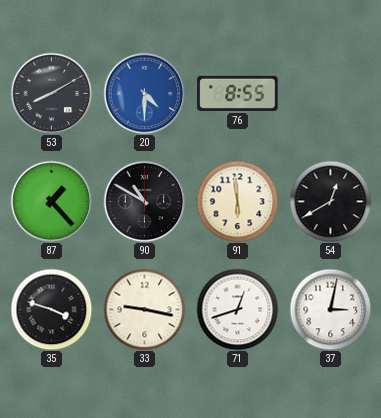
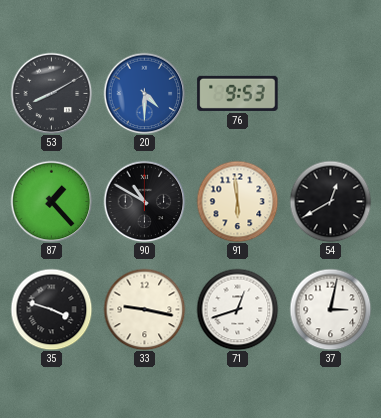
76: 8:55 -> 9:53
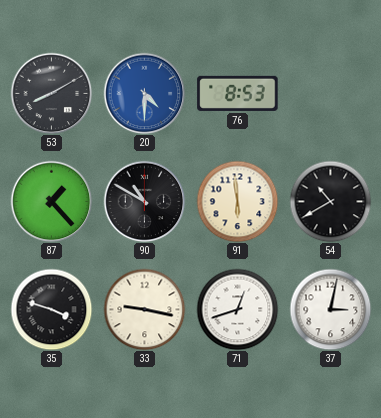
76: 9:53 -> 8:53
54: 12:40 -> 10:40
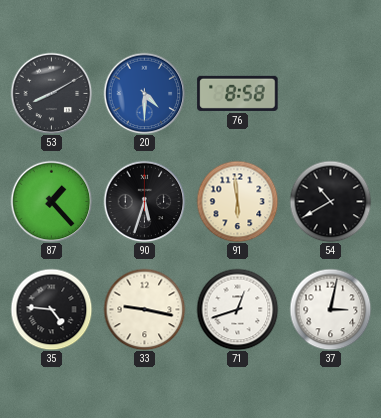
76: 8:53 -> 8:58
90: 10:50 -> 5:33
35: 3:48 -> 4:46
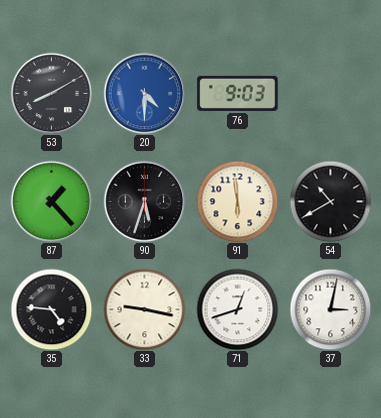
76: 8:58 -> 9:03
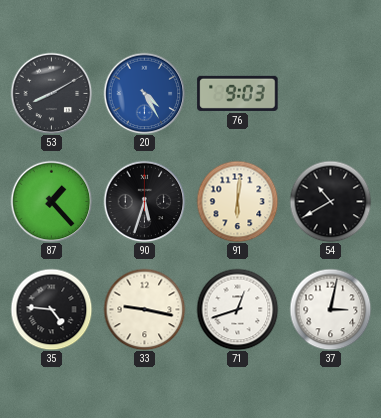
20: 4:30 -> 4:25
91: 5:59 -> 6:01
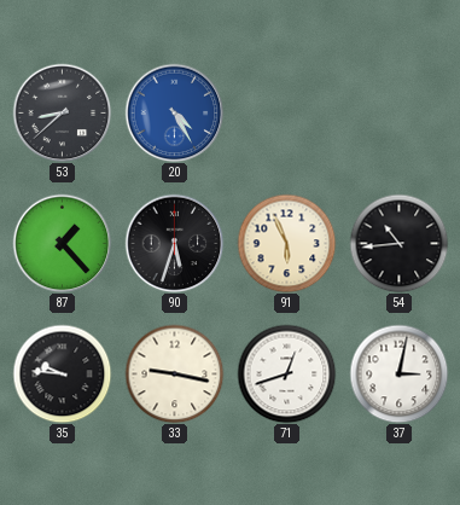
53: 8:10 -> 8:38
76: 9:03 -> none
91: 6:01 -> 5:56
54: 10:40 -> 10:44
35: 4:46 -> 9:46
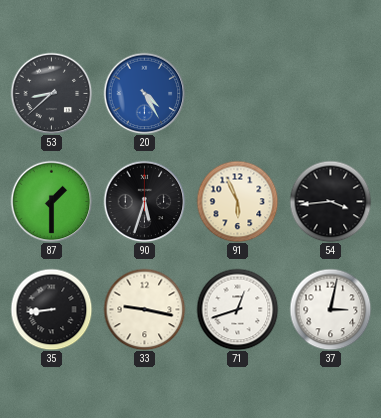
87: 1:23 -> 1:30
54: 10:44 -> 3:44
35: 9:46 -> 8:44
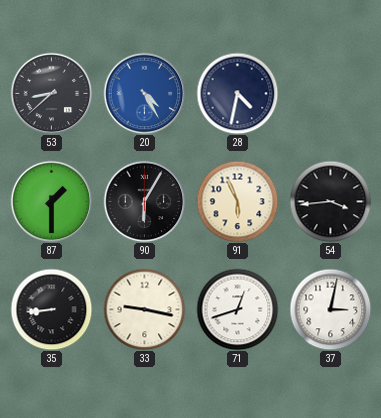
28: none -> 4:32
90: 5:33 -> 6:05
